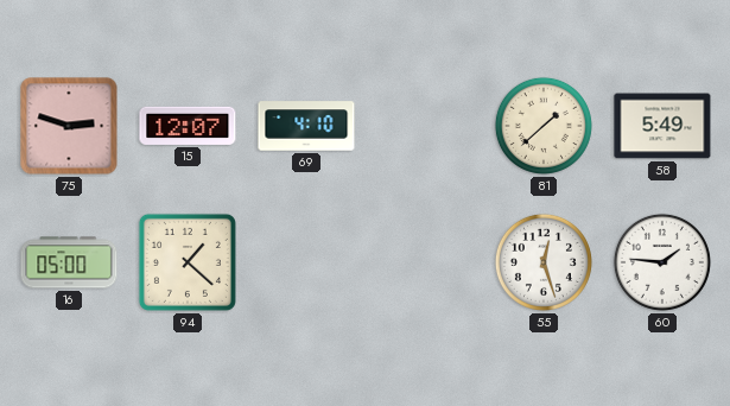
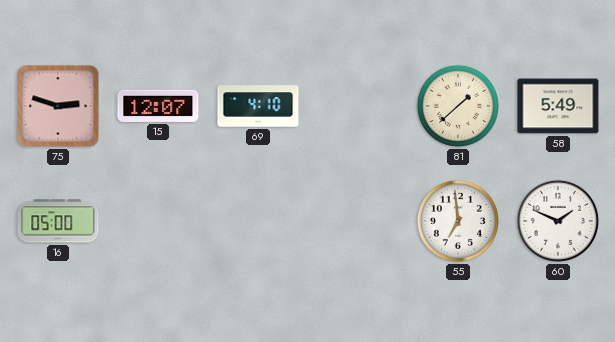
94: 1:22 -> none
55: 12:27 -> 6:59
60: 1:46 -> 1:49
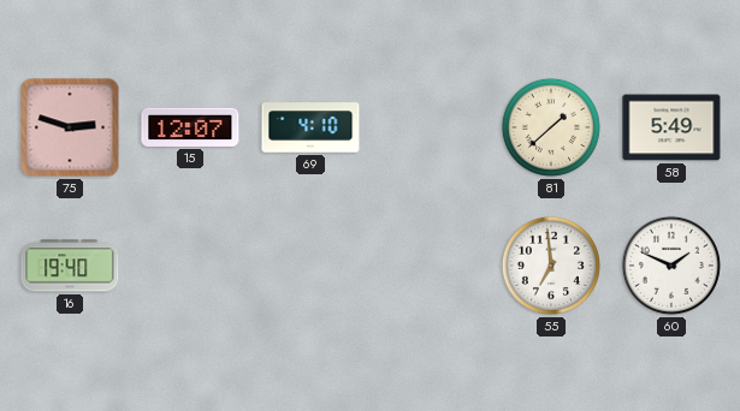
16: 05:00 -> 19:40
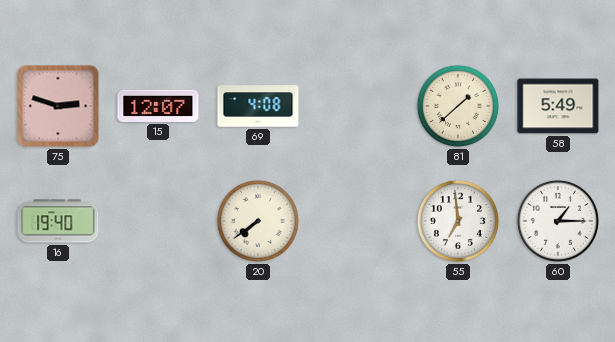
69: 4:10 -> 4:08
20: none -> 7:39
60: 1:49 -> 1:15
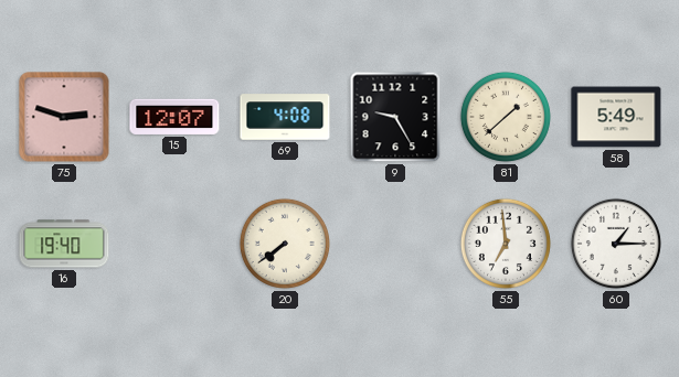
9: none -> 9:25
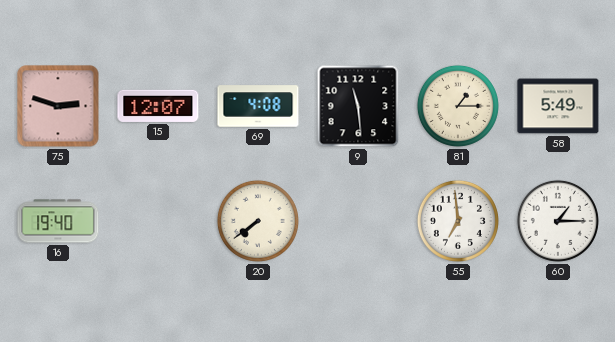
9: 9:25 -> 11:29
81: 1:38 -> 1:15
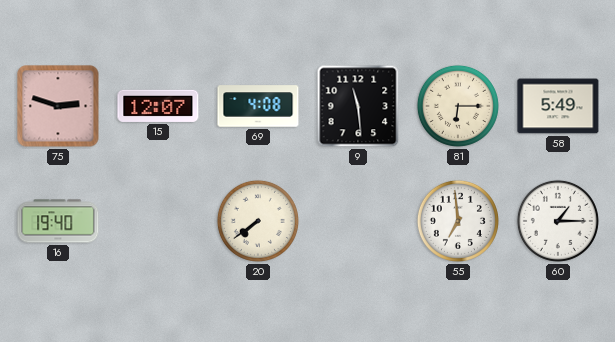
81: 1:15 -> 6:15
